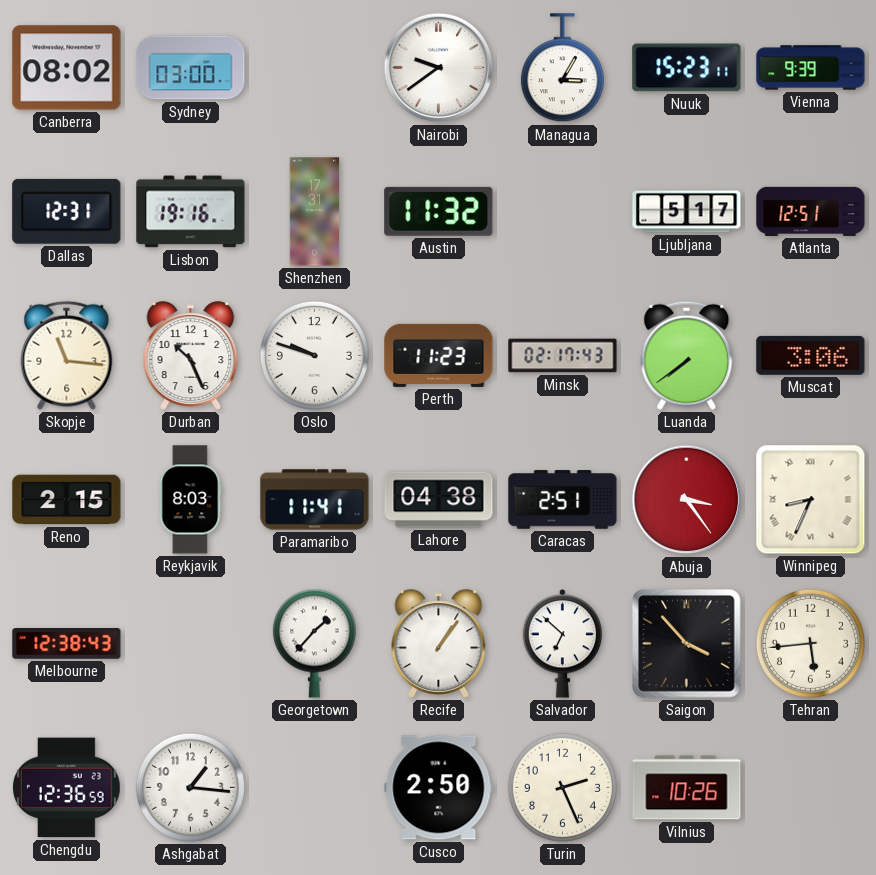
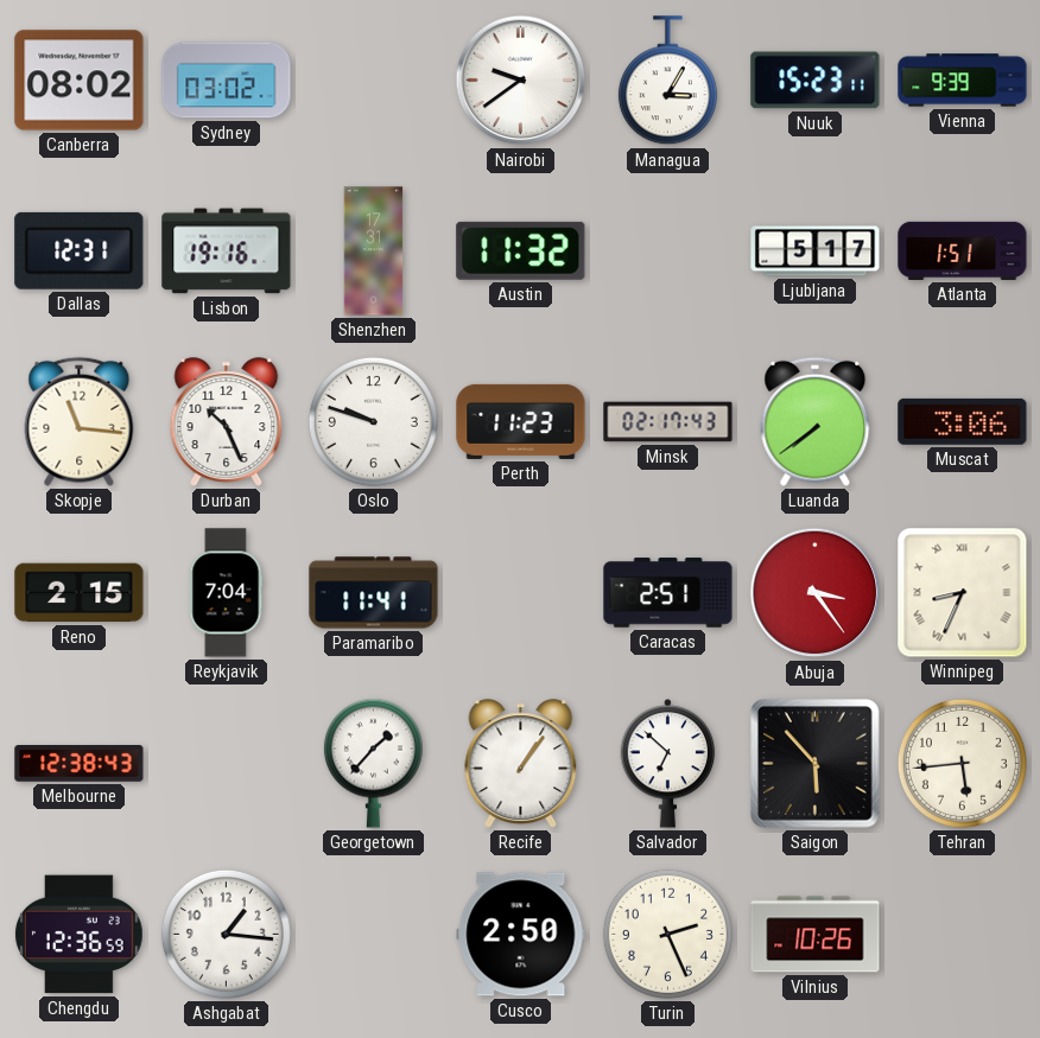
Sydney: 03:00 -> 03:02
Atlanta: 12:51 -> 1:51
Reykjavik: 8:03 -> 7:04
Lahore: 04:38 -> none
Saigon: 3:53 -> 5:53
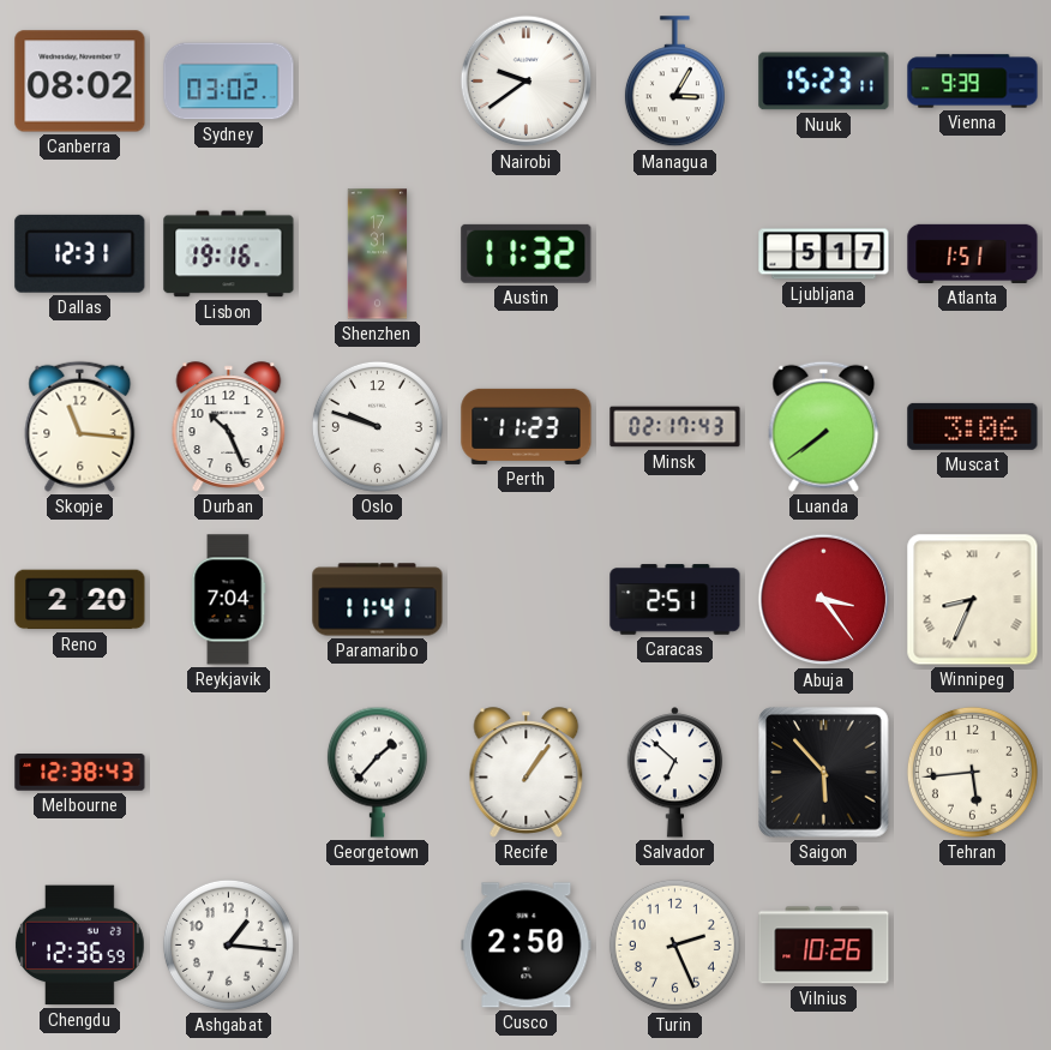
Reno: 2:15 -> 2:20
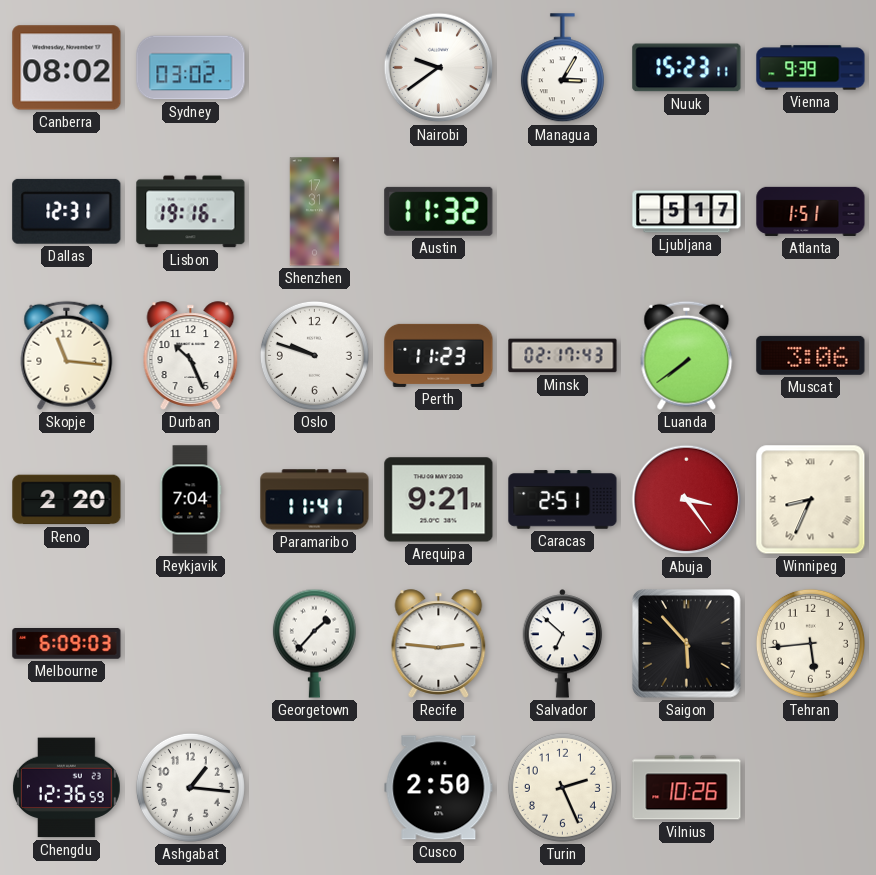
Arequipa: none -> 9:21
Melbourne: 12:38 -> 6:09
Recife: 1:06 -> 2:46
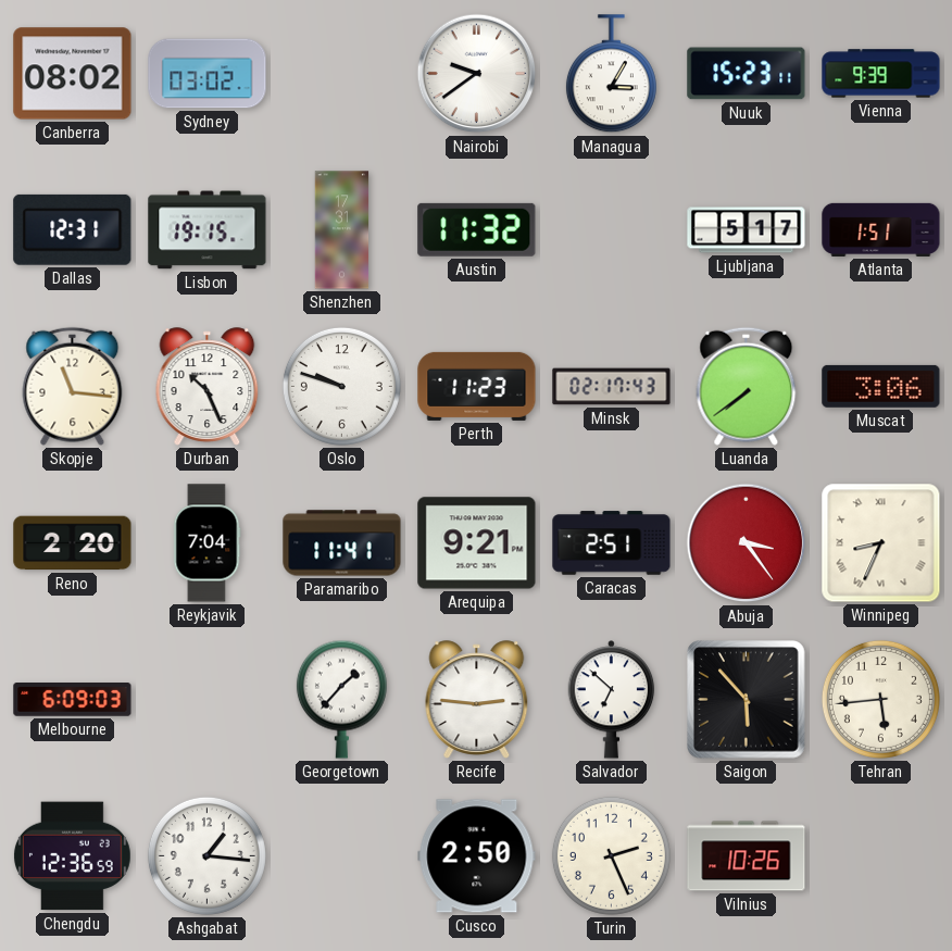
Lisbon: 19:16 -> 19:15
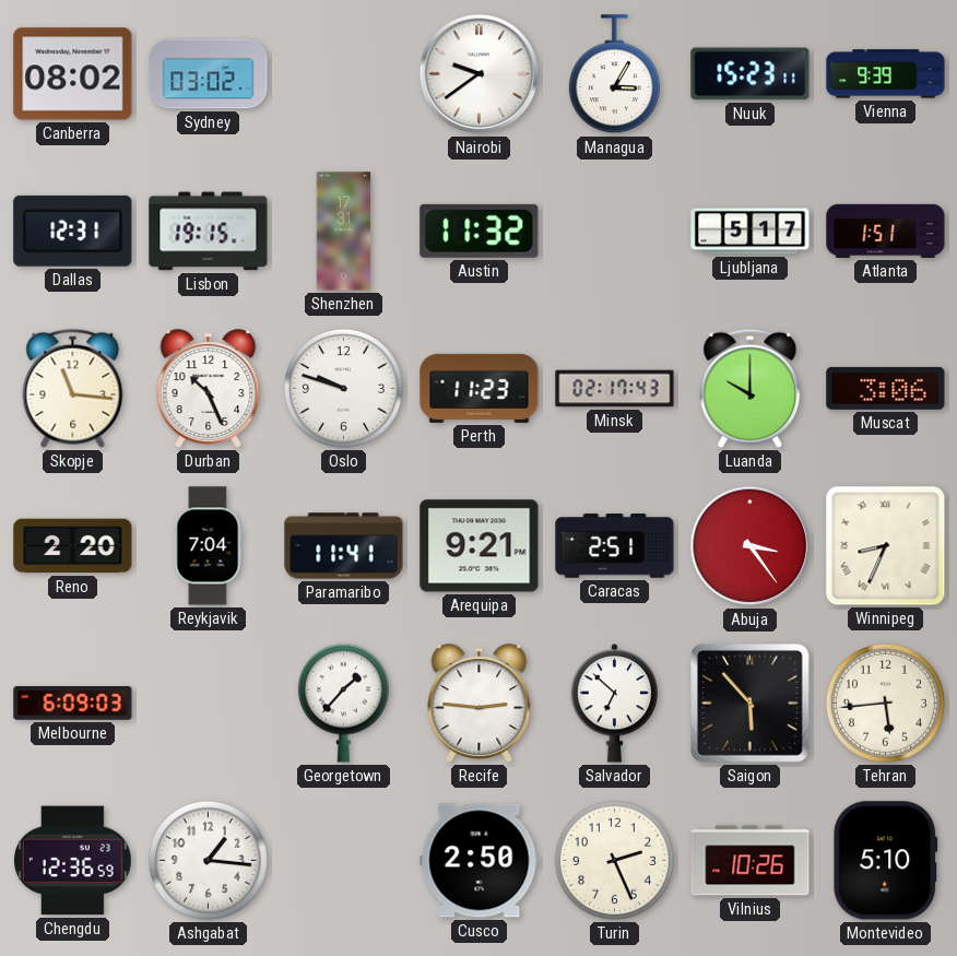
Luanda: 7:39 -> 10:00
Montevideo: none -> 5:10
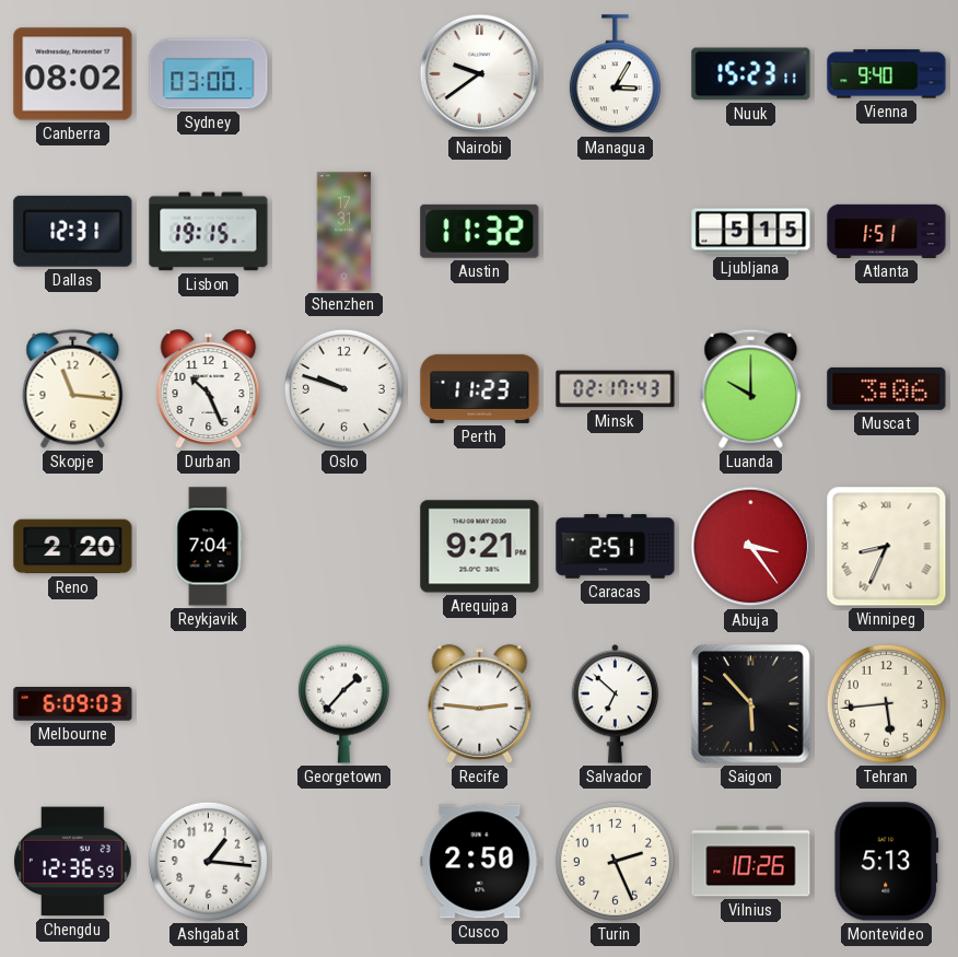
Sydney: 03:02 -> 03:00
Vienna: 9:39 -> 9:40
Ljubljana: 5:17 -> 5:15
Paramaribo: 11:41 -> none
Montevideo: 5:10 -> 5:13
